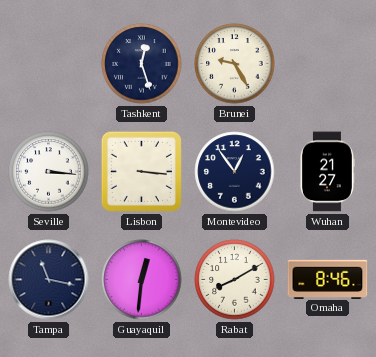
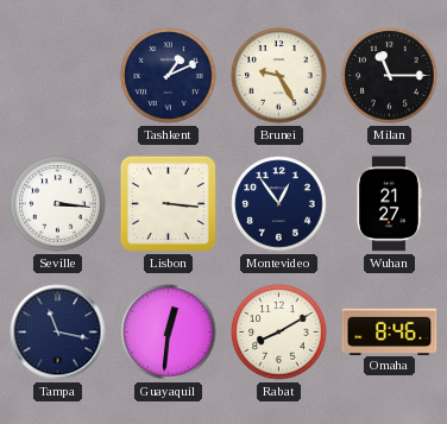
Tashkent: 12:27 -> 1:11
Milan: none -> 11:15
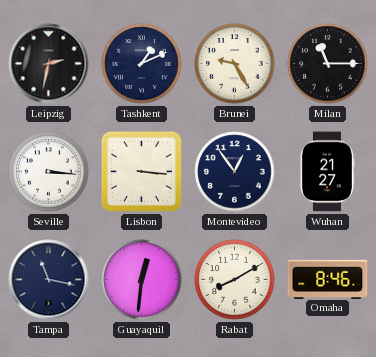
Leipzig: none -> 2:32
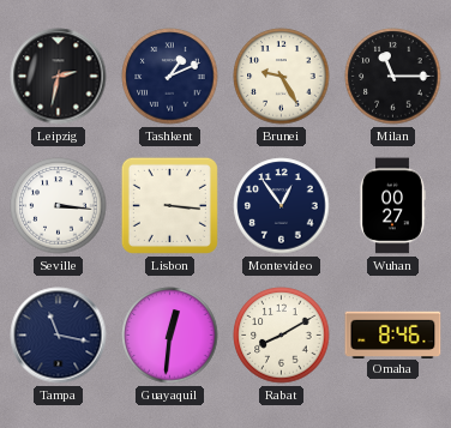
Wuhan: 21:27 -> 00:27
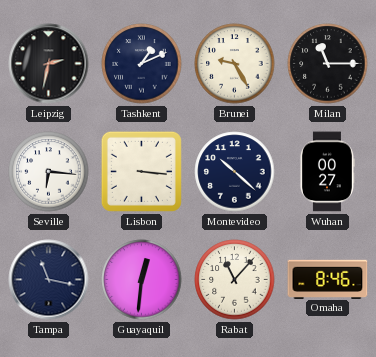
Seville: 3:16 -> 6:16
Montevideo: 12:54 -> 10:22
Rabat: 8:10 -> 11:07
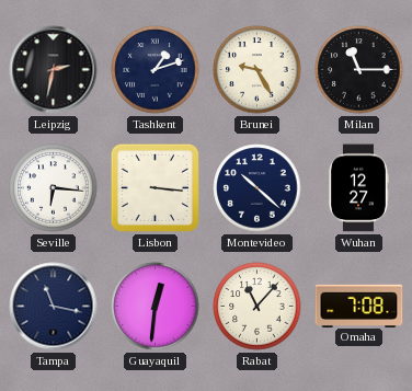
Tashkent: 1:11 -> 1:12
Wuhan: 00:27 -> 12:27
Omaha: 8:46 -> 7:08
